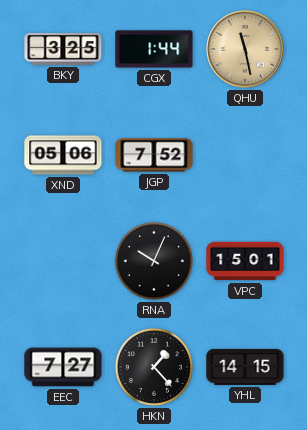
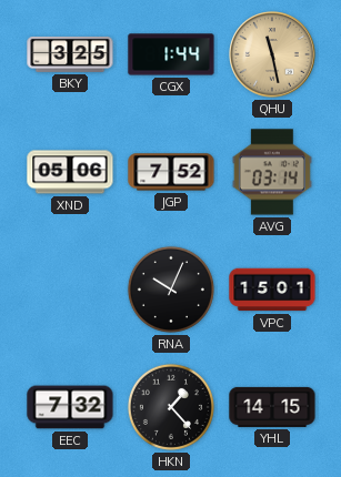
AVG: none -> 03:14
EEC: 7:27 -> 7:32
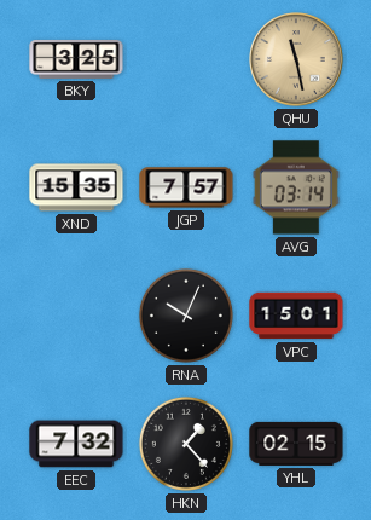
CGX: 1:44 -> none
XND: 05:06 -> 15:35
JGP: 7:52 -> 7:57
YHL: 14:15 -> 02:15
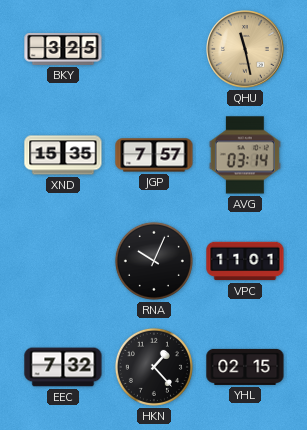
VPC: 15:01 -> 11:01
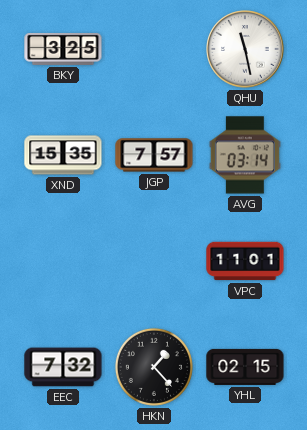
QHU dial: champagne -> white
RNA: 10:04 -> none
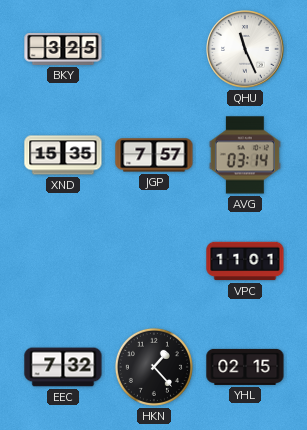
QHU: 11:28 -> 11:26
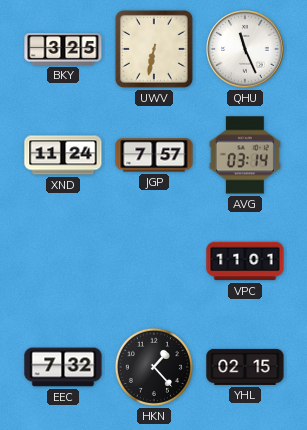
UWV: none -> 6:32
XND: 15:35 -> 11:24
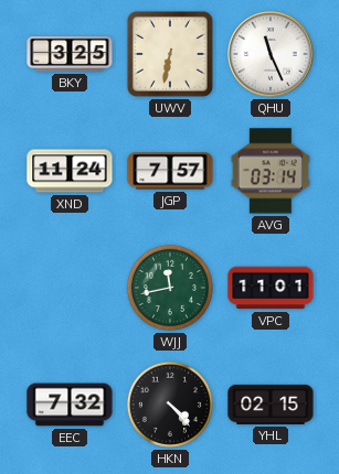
WJJ: none -> 11:43
HKN: 1:23 -> 4:23
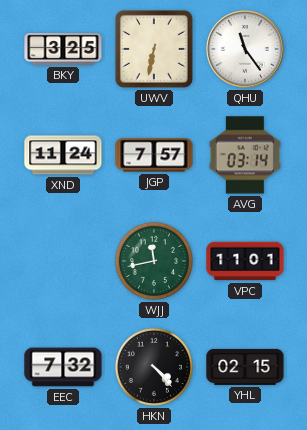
QHU: 11:26 -> 11:24
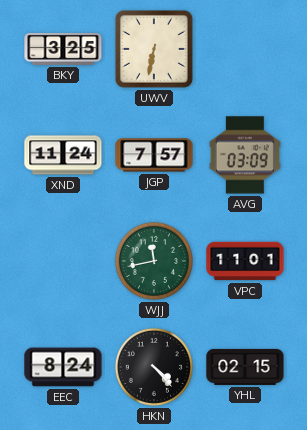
QHU: 11:24 -> none
AVG: 03:14 -> 03:09
EEC: 7:32 -> 8:24
